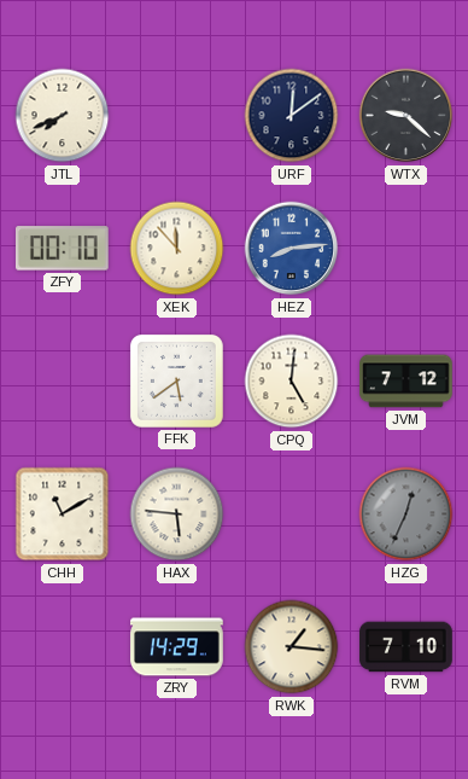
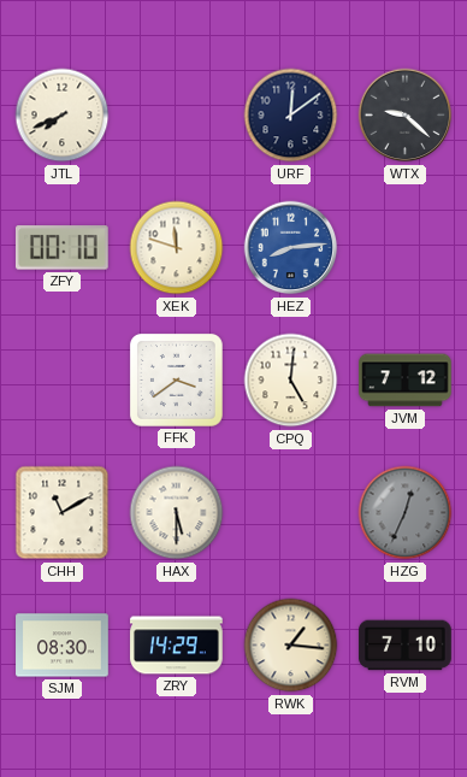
XEK: 11:53 -> 11:48
FFK: 5:39 -> 3:39
HAX: 5:46 -> 5:30
SJM: none -> 08:30
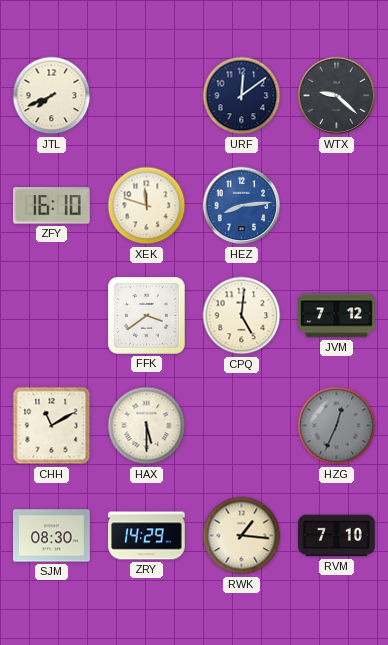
ZFY: 00:10 -> 16:10
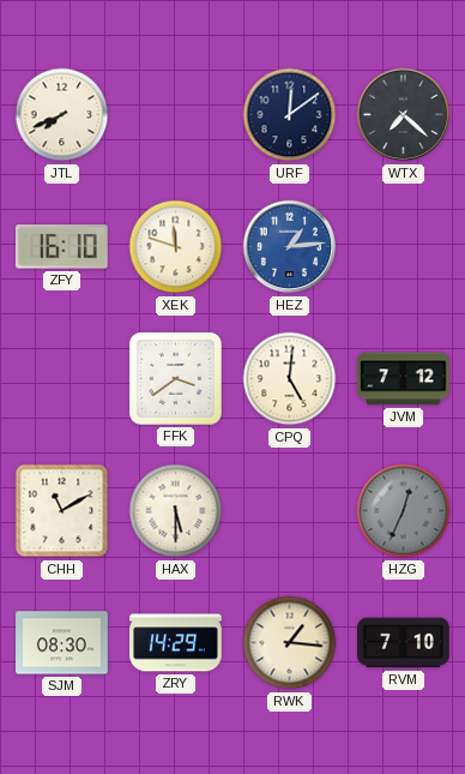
WTX: 9:22 -> 7:22
HEZ: 8:14 -> 1:14
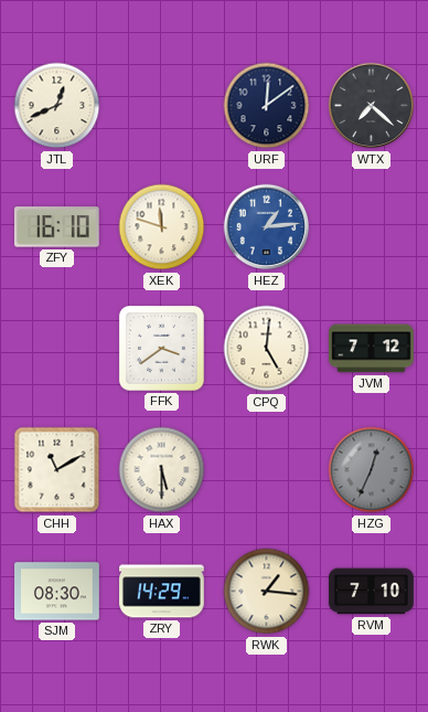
JTL: 7:41 -> 12:41
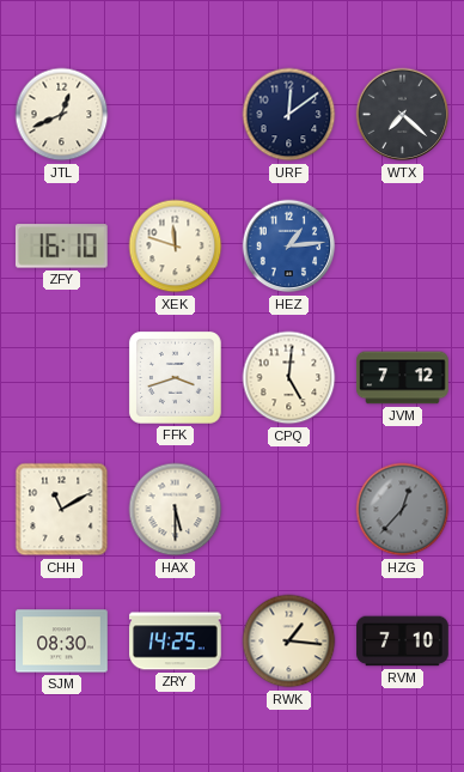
FFK: 3:39 -> 3:42
HZG: 12:34 -> 12:37
ZRY: 14:29 -> 14:25
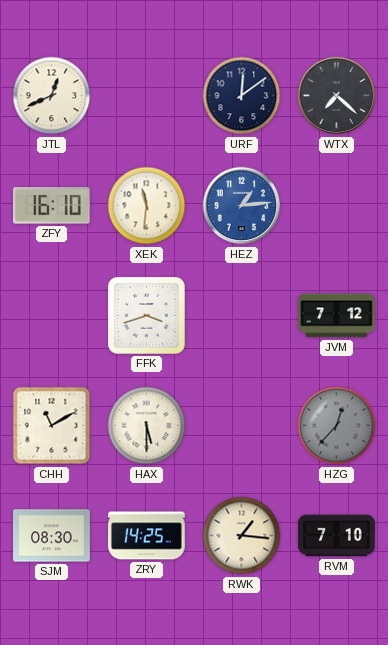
XEK: 11:48 -> 11:31
CPQ: 5:01 -> none
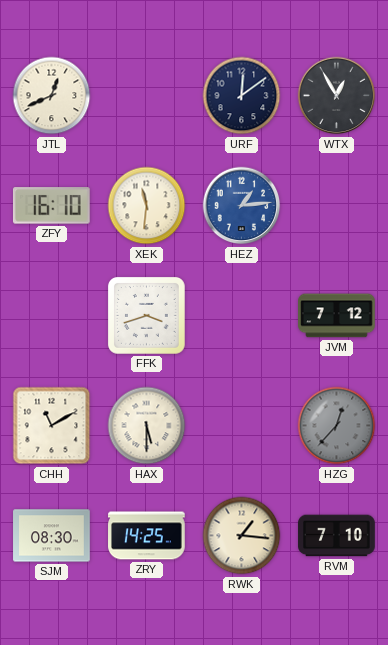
WTX: 7:22 -> 12:55
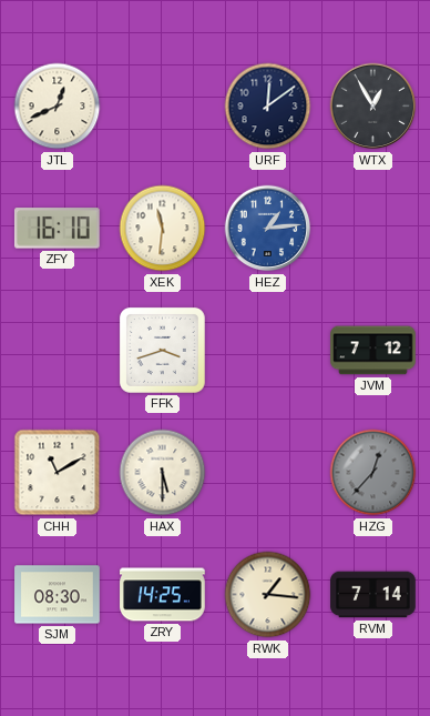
RVM: 7:10 -> 7:14
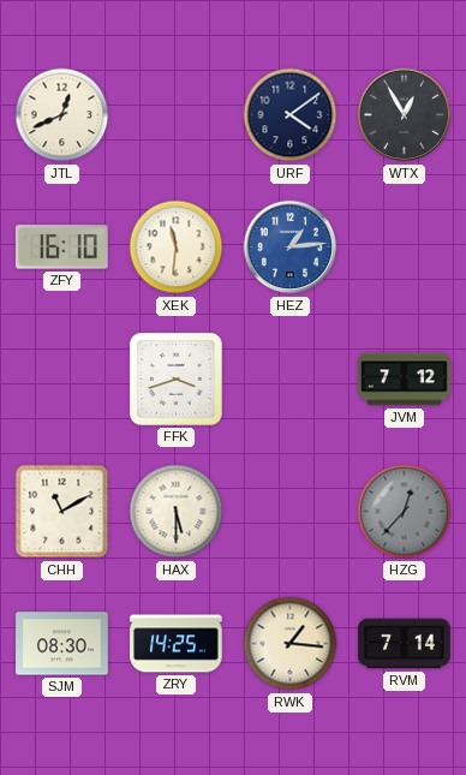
URF: 12:09 -> 4:09
